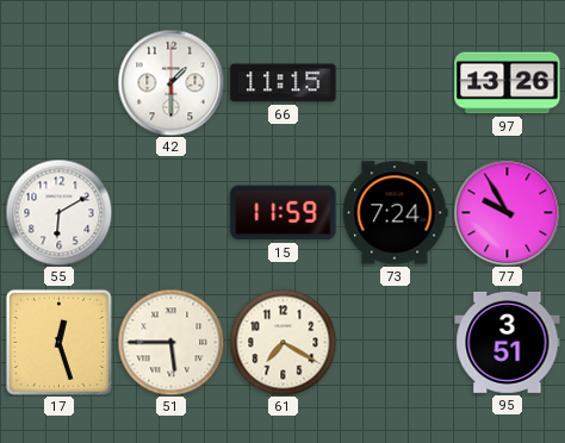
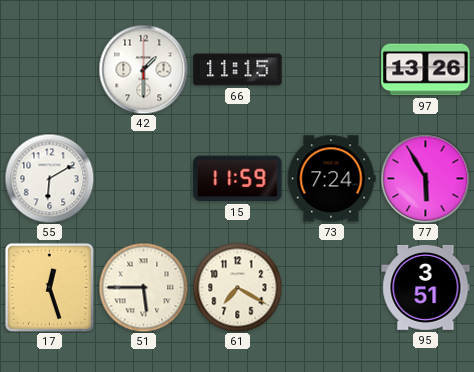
77: 9:55 -> 5:55
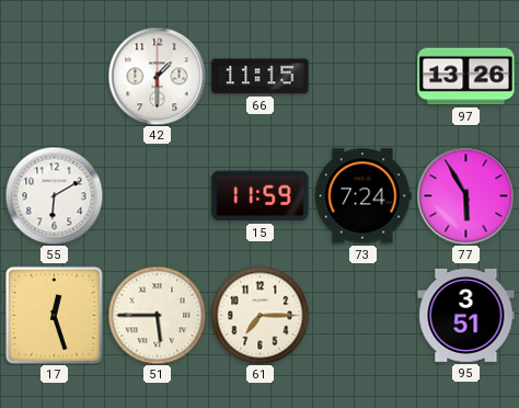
61: 7:20 -> 7:15
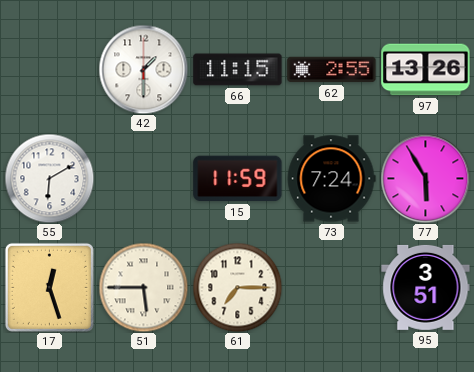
62: none -> 2:55
